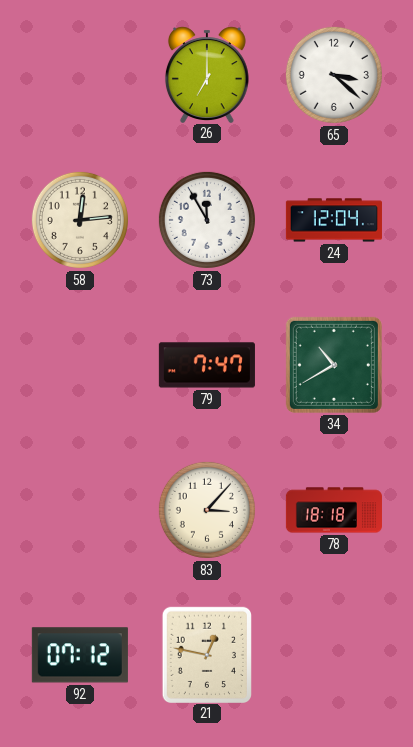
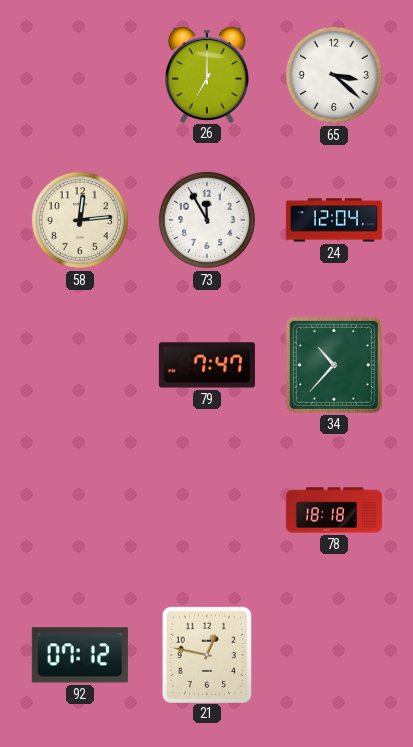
34: 10:40 -> 10:37
83: 3:07 -> none
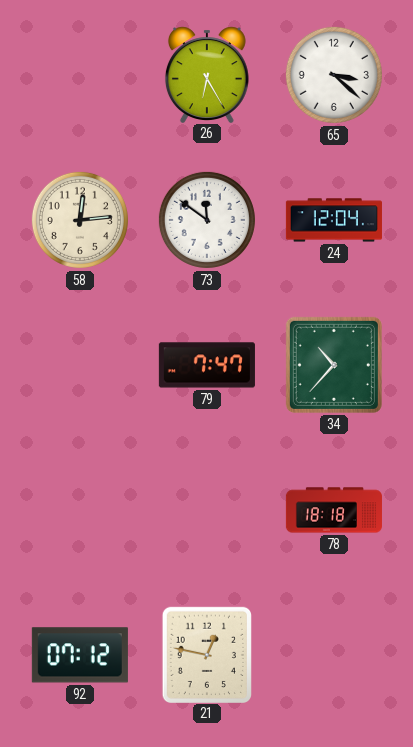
26: 7:00 -> 6:25
73: 11:55 -> 11:51
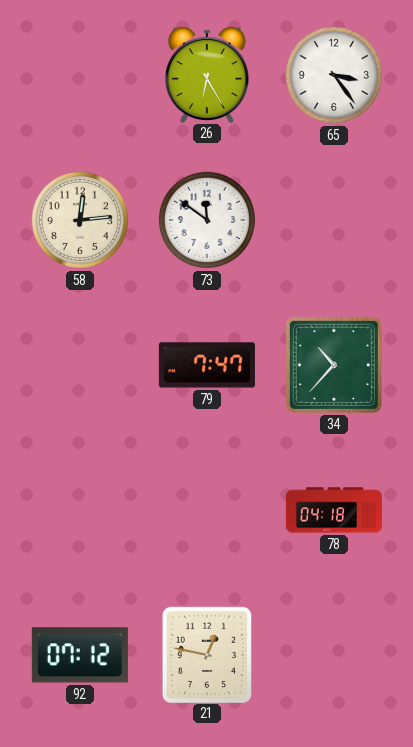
65: 3:22 -> 3:24
24: 12:04 -> none
78: 18:18 -> 04:18
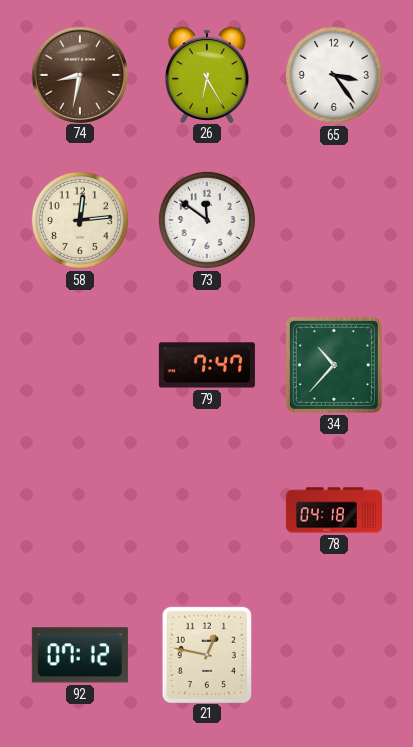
74: none -> 8:32
